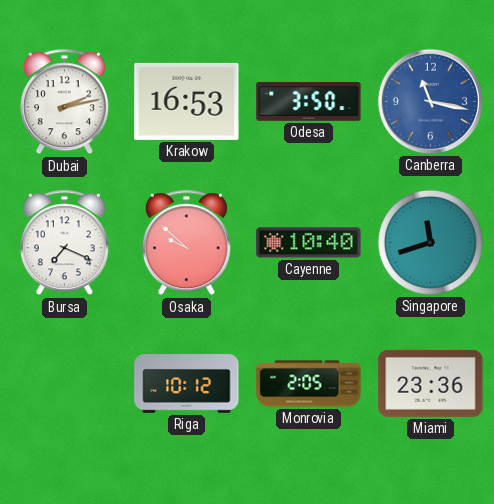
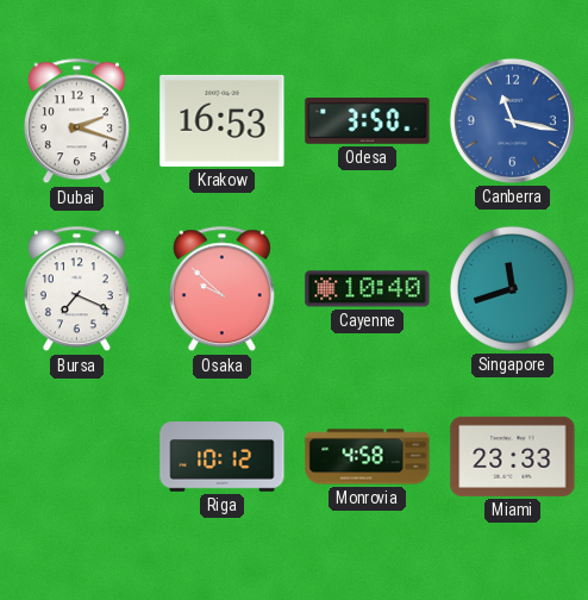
Dubai: 2:13 -> 2:18
Monrovia: 2:05 -> 4:58
Miami: 23:36 -> 23:33
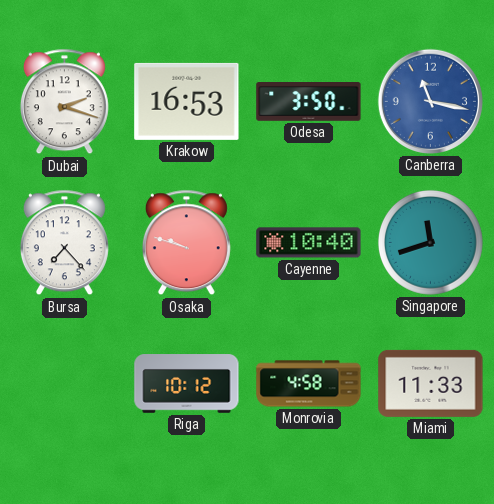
Bursa: 7:19 -> 7:23
Osaka: 9:52 -> 9:48
Miami: 23:33 -> 11:33
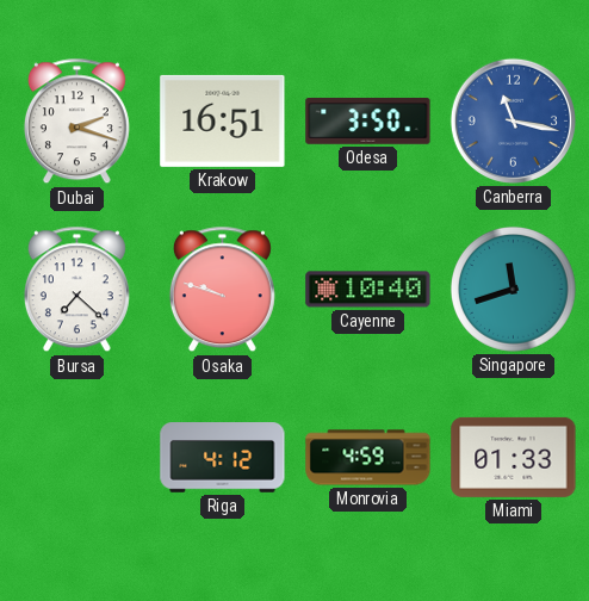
Krakow: 16:53 -> 16:51
Bursa: 7:23 -> 7:22
Riga: 10:12 -> 4:12
Monrovia: 4:58 -> 4:59
Miami: 11:33 -> 01:33
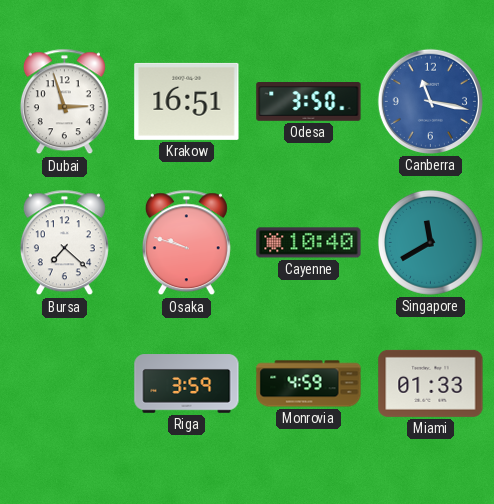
Dubai: 2:18 -> 2:57
Singapore: 11:42 -> 11:40
Riga: 4:12 -> 3:59
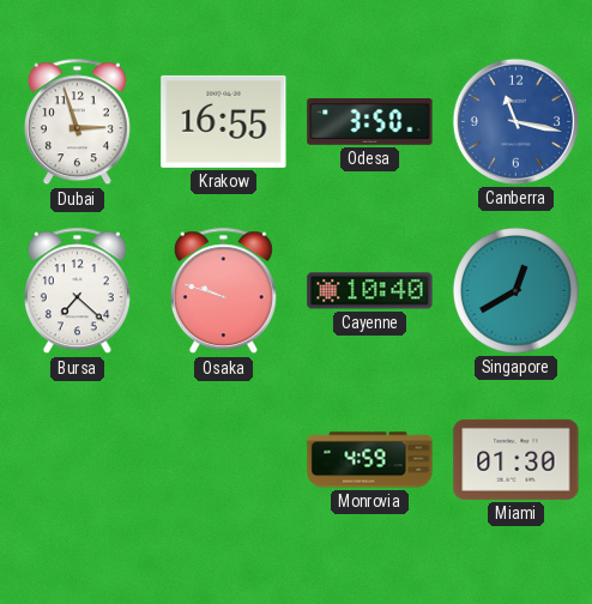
Krakow: 16:51 -> 16:55
Singapore: 11:40 -> 12:40
Riga: 3:59 -> none
Miami: 01:33 -> 01:30
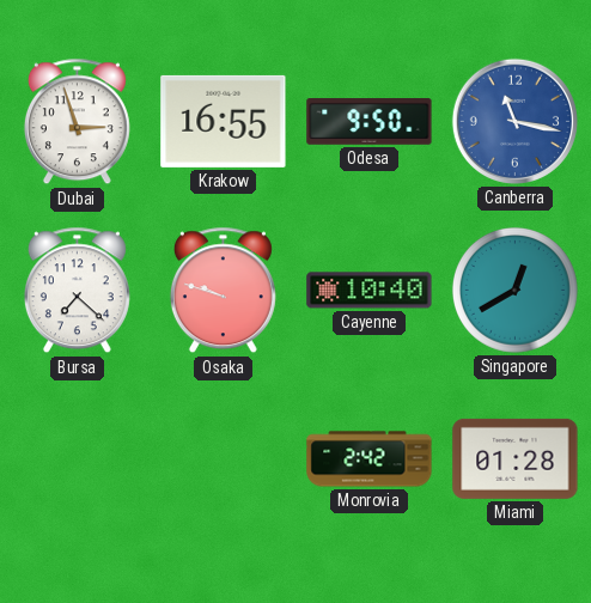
Odesa: 3:50 -> 9:50
Monrovia: 4:59 -> 2:42
Miami: 01:30 -> 01:28
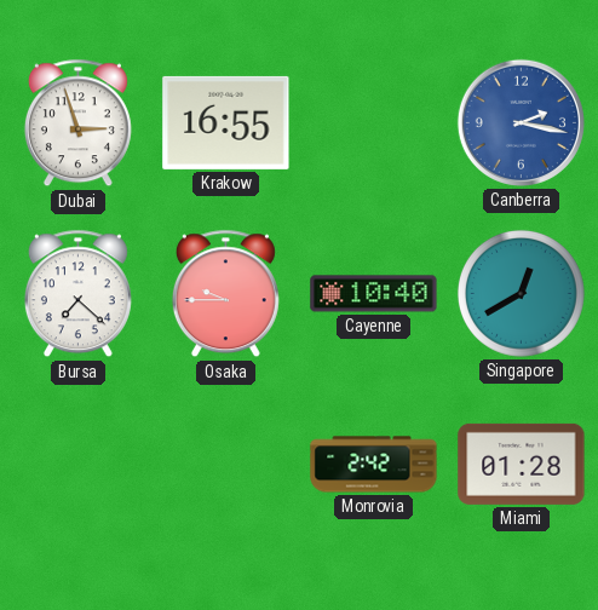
Odesa: 9:50 -> none
Canberra: 11:17 -> 2:17
Osaka: 9:48 -> 9:45
